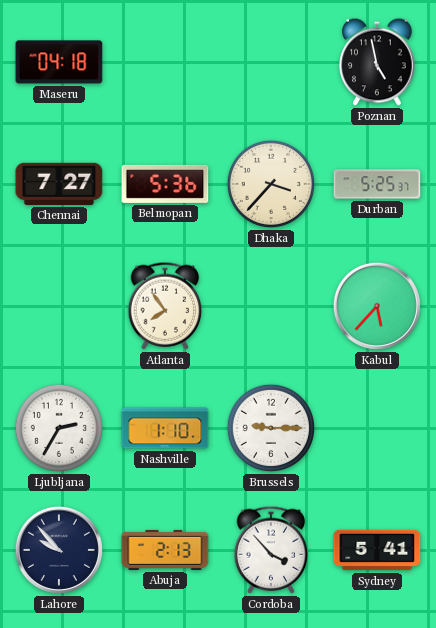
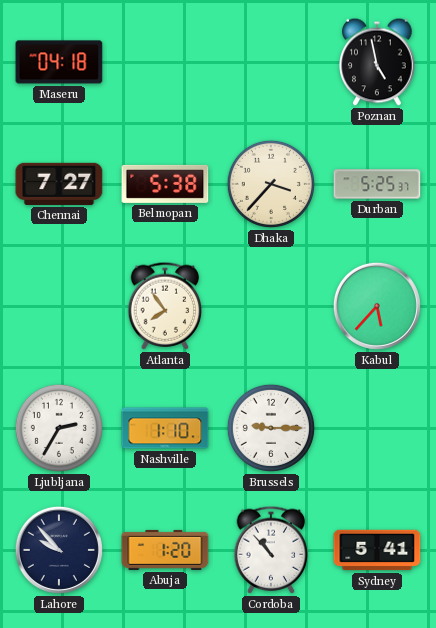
Belmopan: 5:36 -> 5:38
Abuja: 2:13 -> 1:20
Cordoba: 3:53 -> 10:53
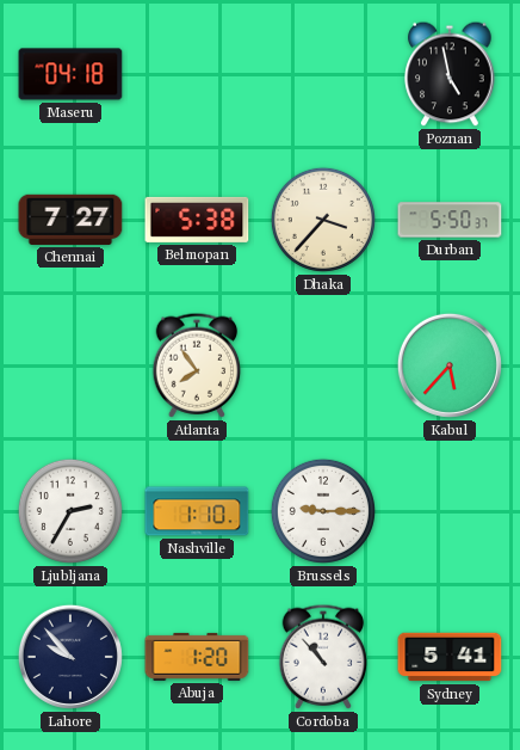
Durban: 5:25 -> 5:50
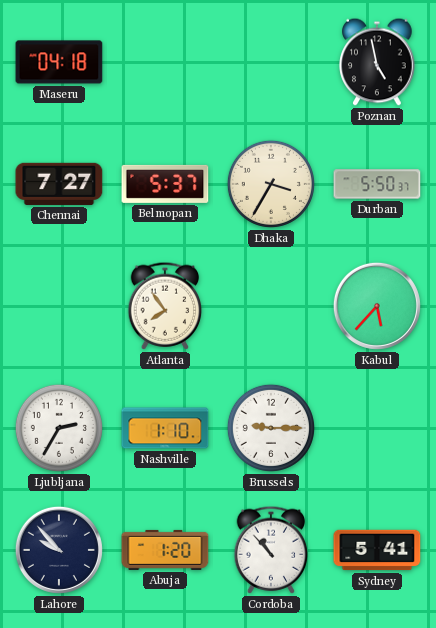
Belmopan: 5:38 -> 5:37
Dhaka: 3:37 -> 3:35
